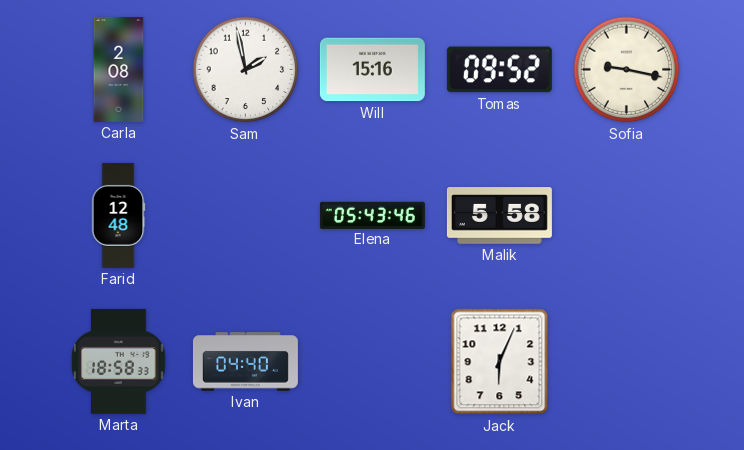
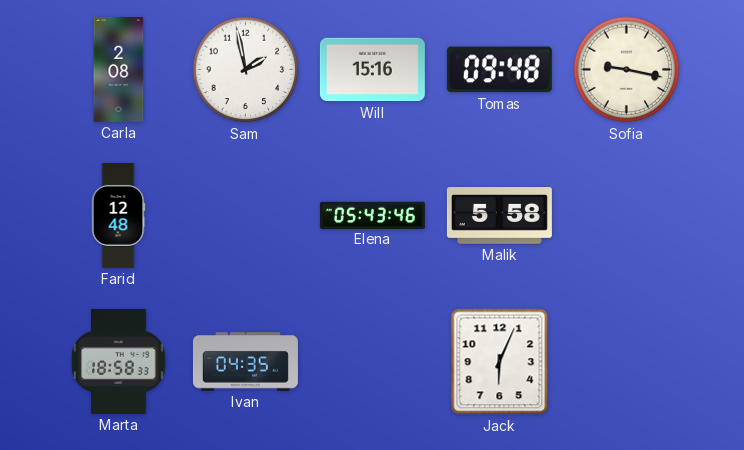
Tomas: 09:52 -> 09:48
Ivan: 04:40 -> 04:35
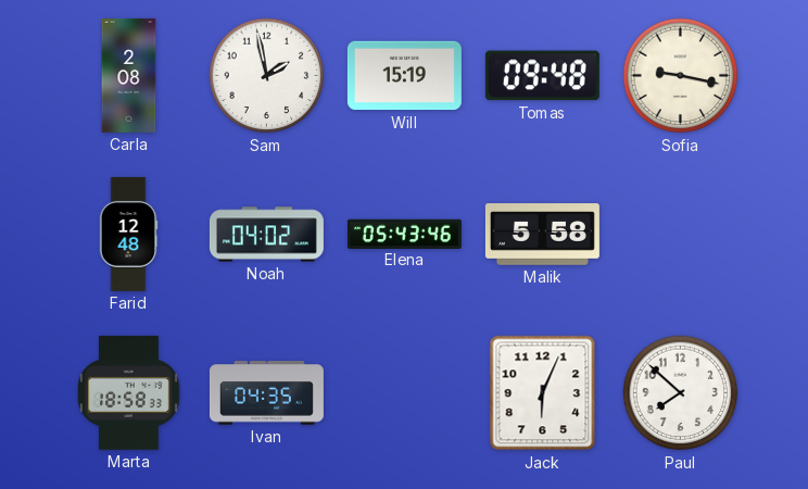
Will: 15:16 -> 15:19
Noah: none -> 04:02
Paul: none -> 7:52
